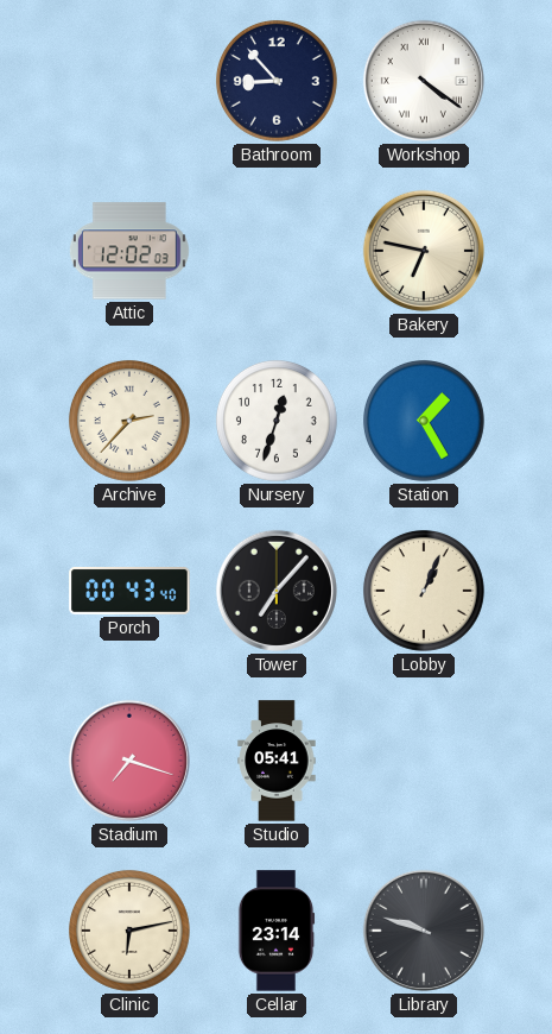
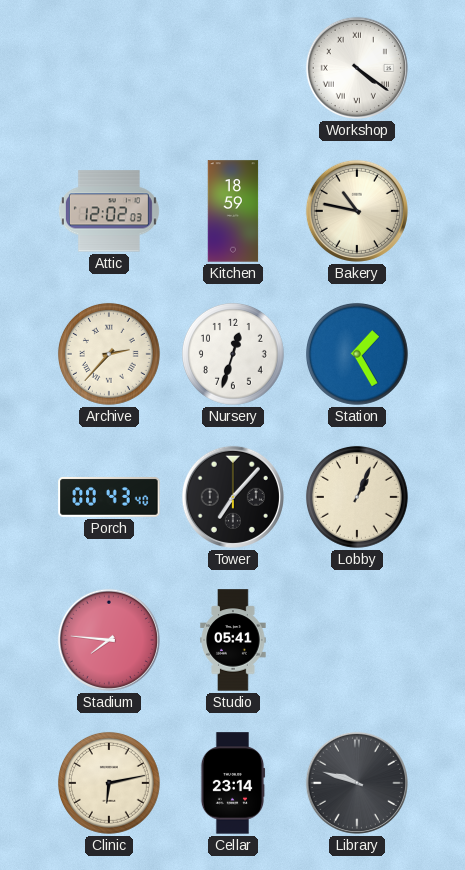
Bathroom: 8:53 -> none
Kitchen: none -> 18:59
Bakery: 6:47 -> 10:47
Stadium: 7:18 -> 7:46
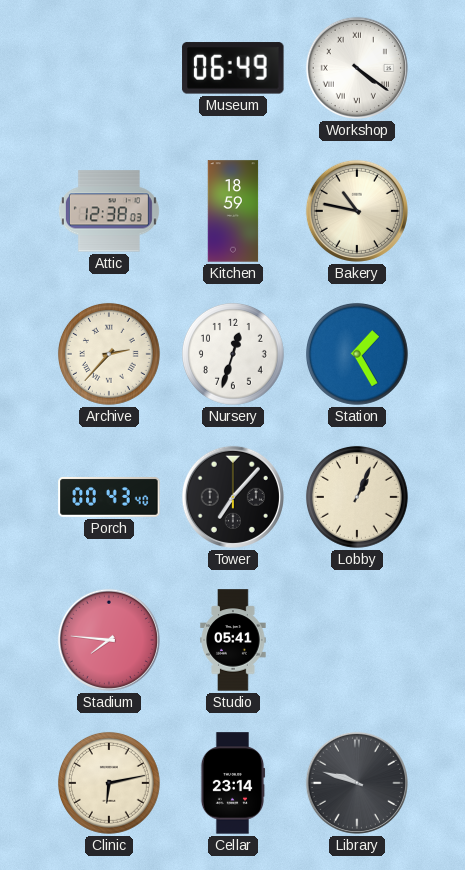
Museum: none -> 06:49
Attic: 12:02 -> 12:38
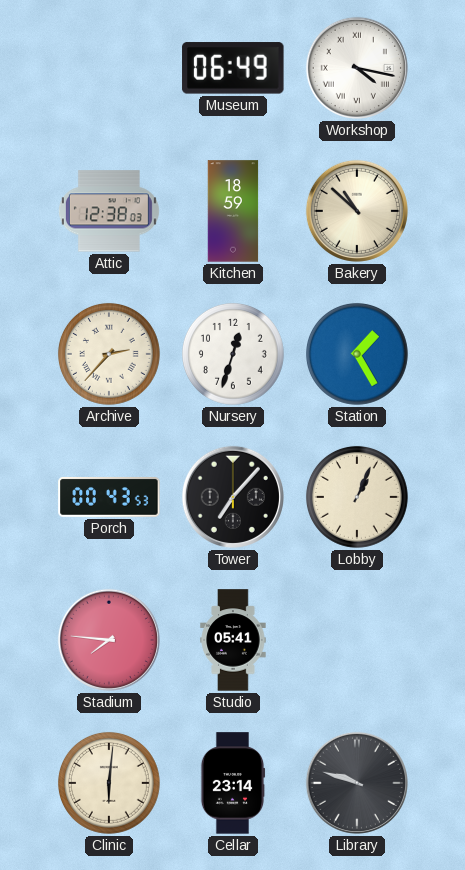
Workshop: 4:21 -> 4:17
Bakery: 10:47 -> 10:52
Porch: 00:43:40 -> 00:43:53
Clinic: 6:13 -> 6:01
